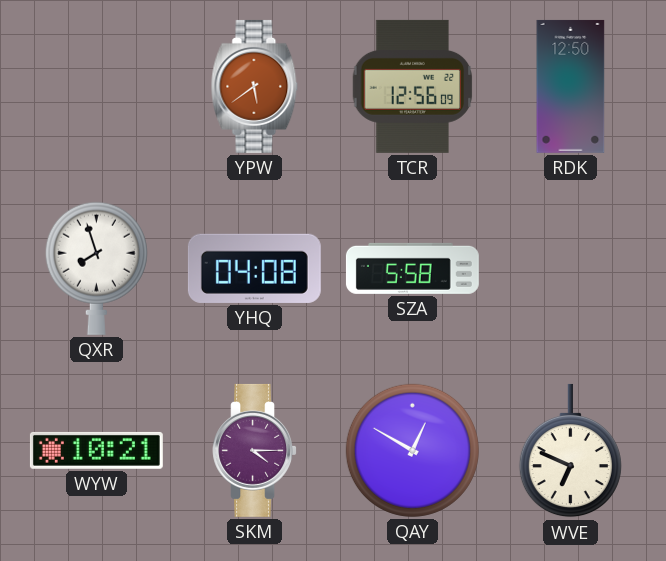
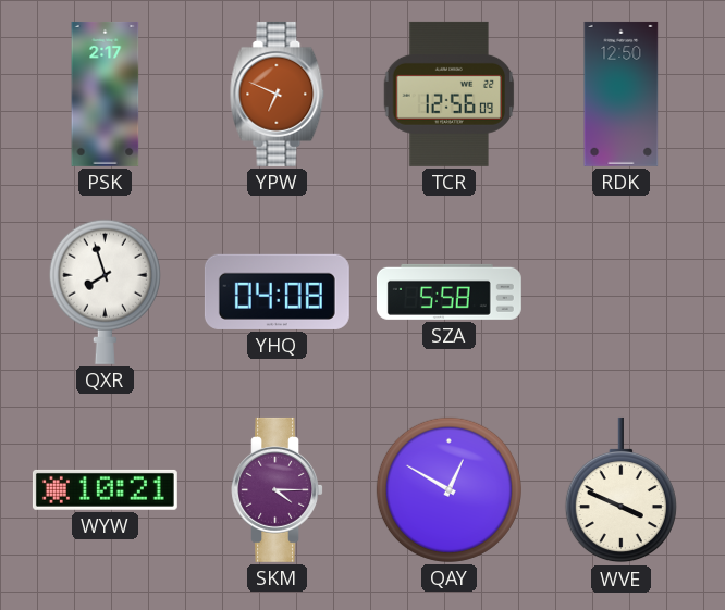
PSK: none -> 2:17
YPW: 5:39 -> 6:49
WVE: 6:49 -> 3:49
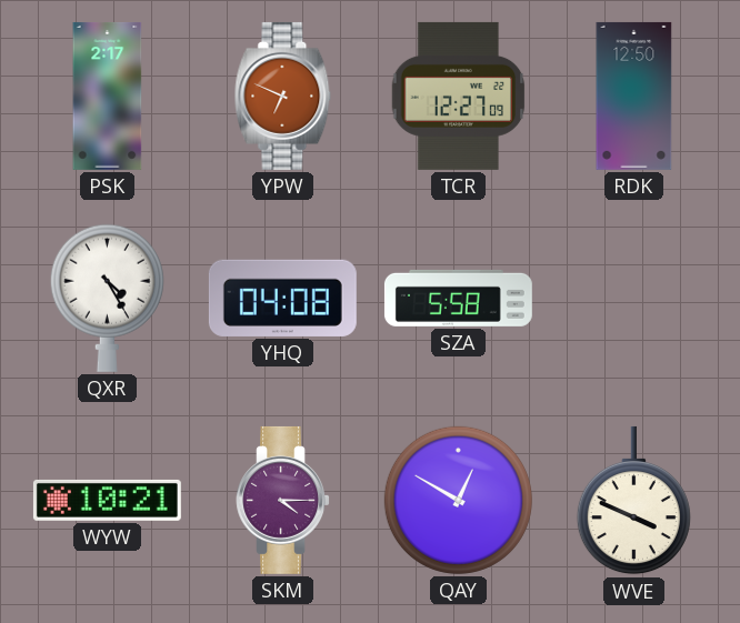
TCR: 12:56 -> 12:27
QXR: 7:57 -> 4:25
